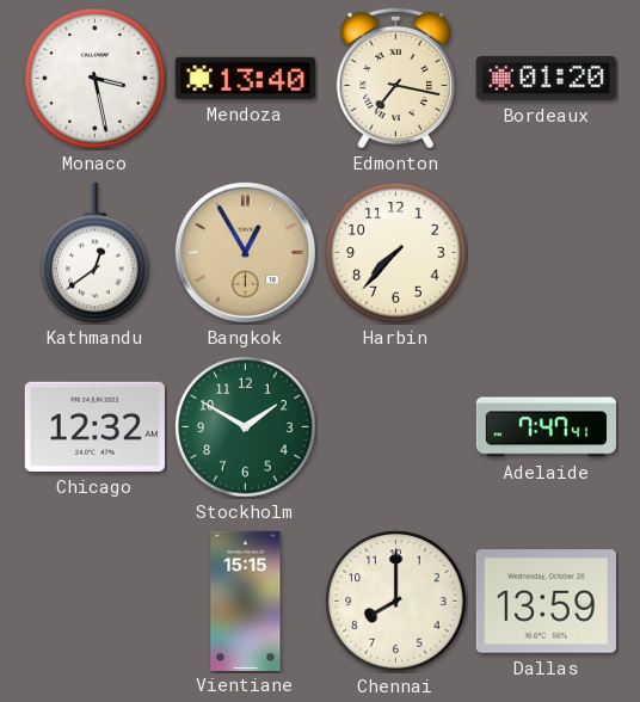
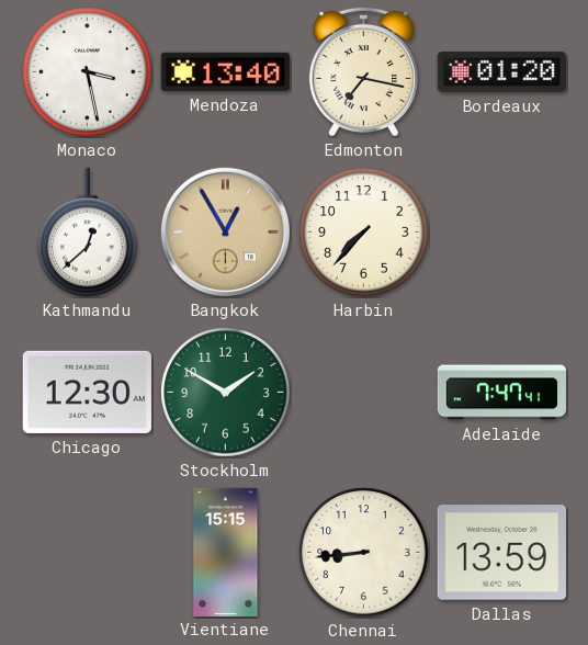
Kathmandu: 12:39 -> 12:38
Chicago: 12:32 -> 12:30
Chennai: 8:00 -> 8:44
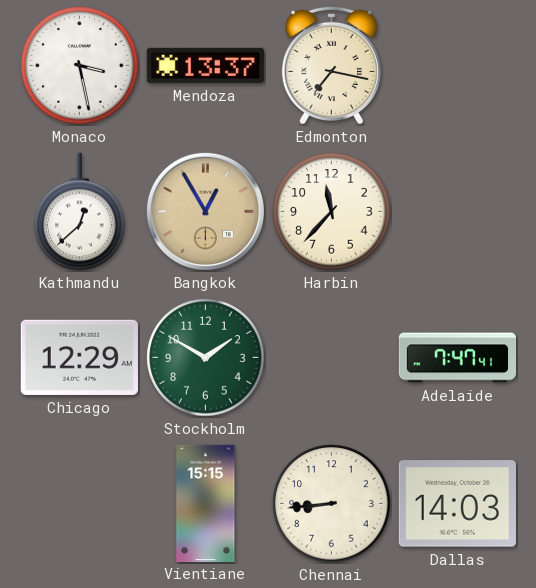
Mendoza: 13:40 -> 13:37
Bordeaux: 01:20 -> none
Harbin: 7:37 -> 11:37
Chicago: 12:30 -> 12:29
Dallas: 13:59 -> 14:03
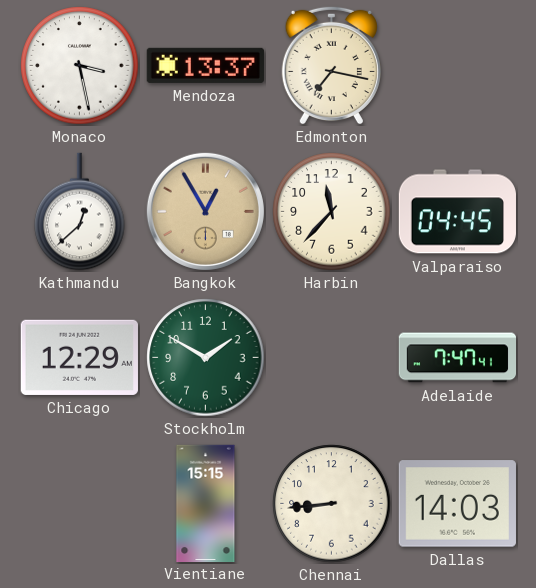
Valparaiso: none -> 04:45
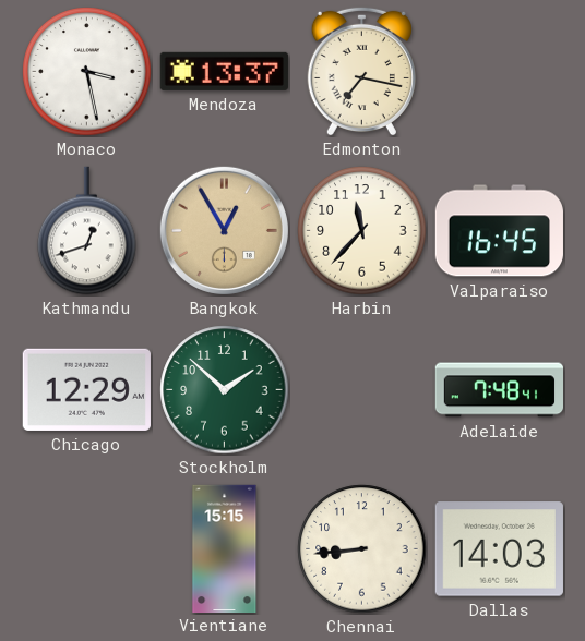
Kathmandu: 12:38 -> 12:42
Valparaiso: 04:45 -> 16:45
Stockholm: 1:50 -> 1:52
Adelaide: 7:47 -> 7:48
